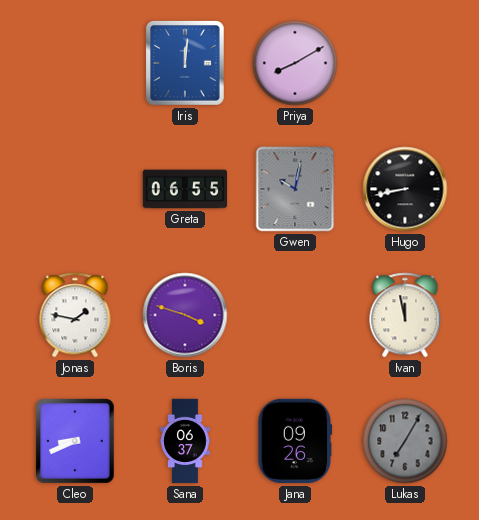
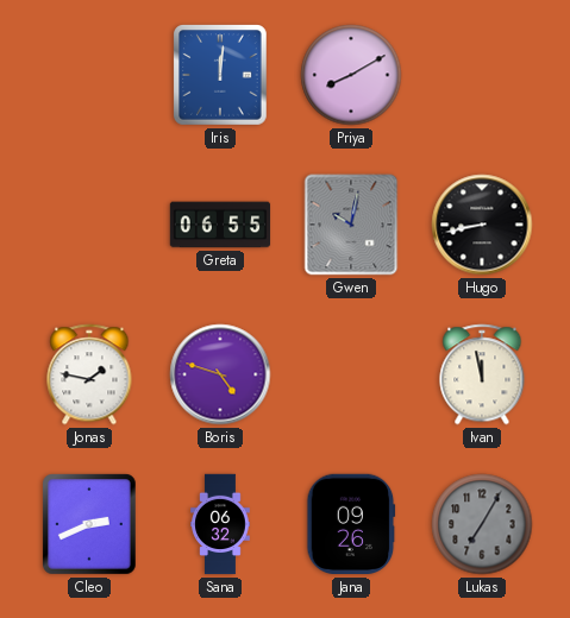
Boris: 3:48 -> 4:48
Cleo: 8:41 -> 2:41
Sana: 06:37 -> 06:32
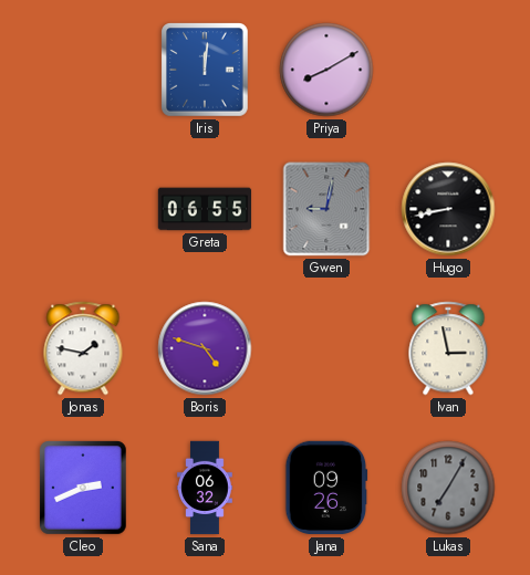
Gwen: 10:02 -> 9:02
Ivan: 11:58 -> 2:58
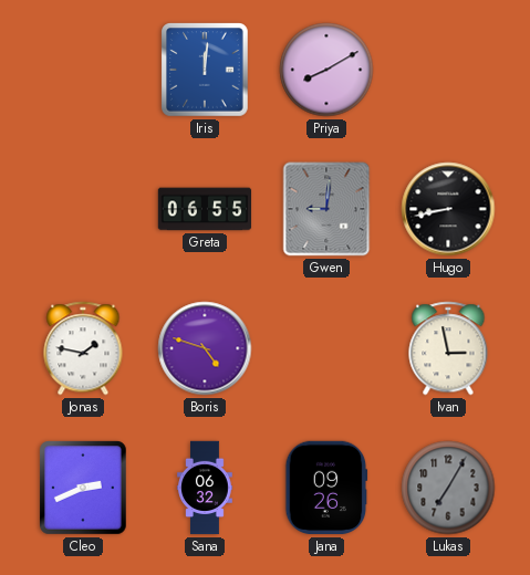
Gwen: 9:02 -> 9:01
